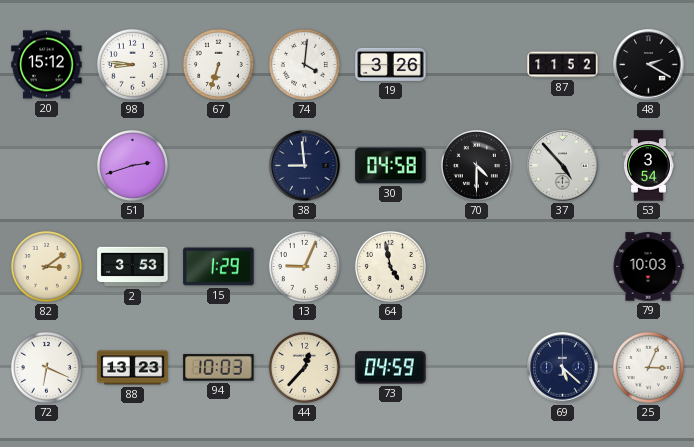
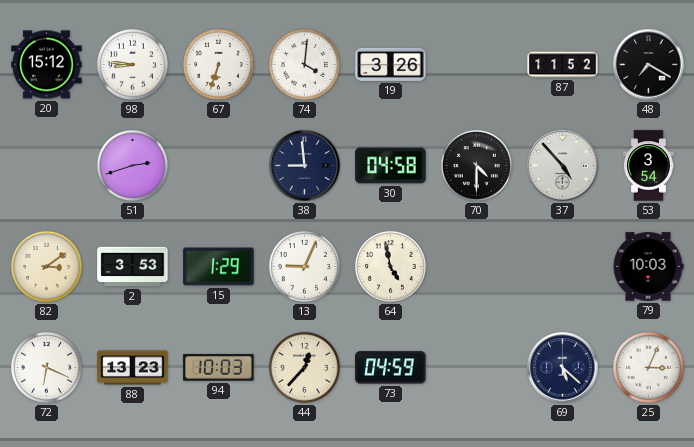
48: 2:20 -> 7:20
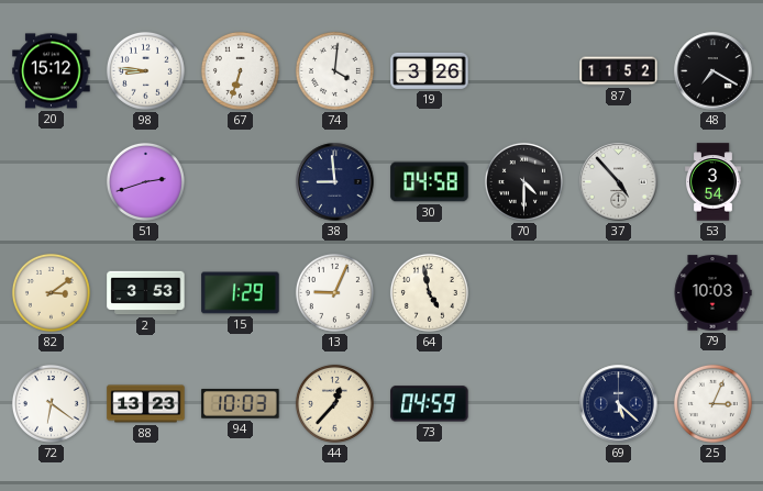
72: 6:19 -> 6:21
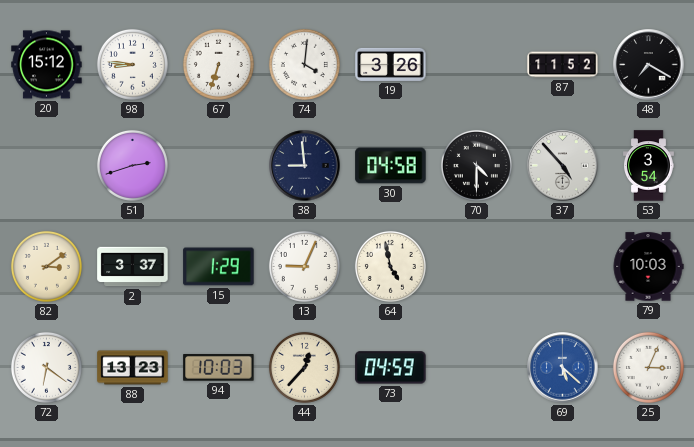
2: 3:53 -> 3:37
69 dial: navy -> blue
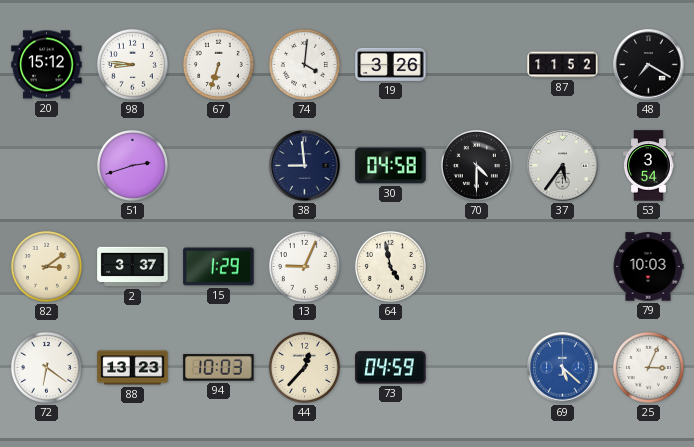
37: 4:53 -> 5:36
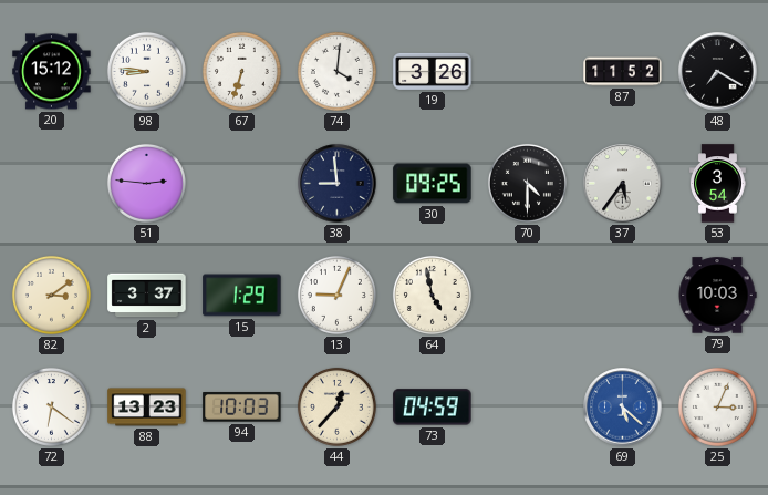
51: 2:42 -> 2:46
30: 04:58 -> 09:25
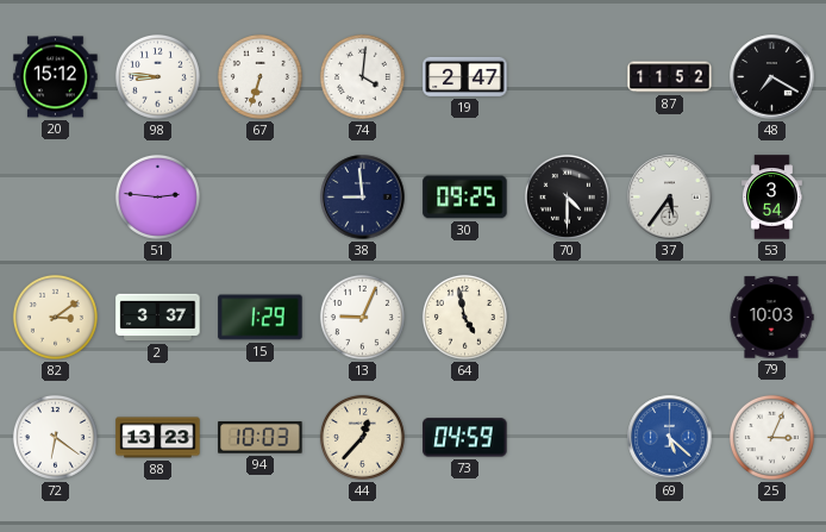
19: 3:26 -> 2:47
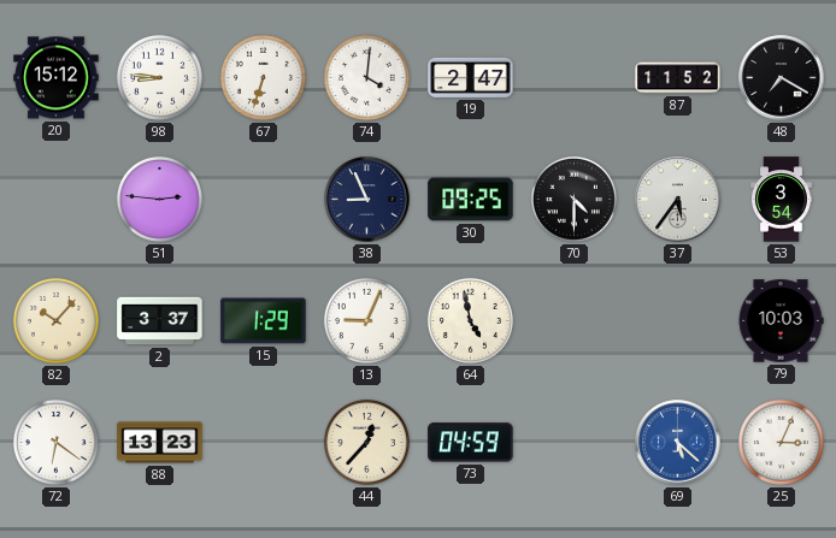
38: 8:59 -> 8:56
82: 3:09 -> 10:07
94: 10:03 -> none
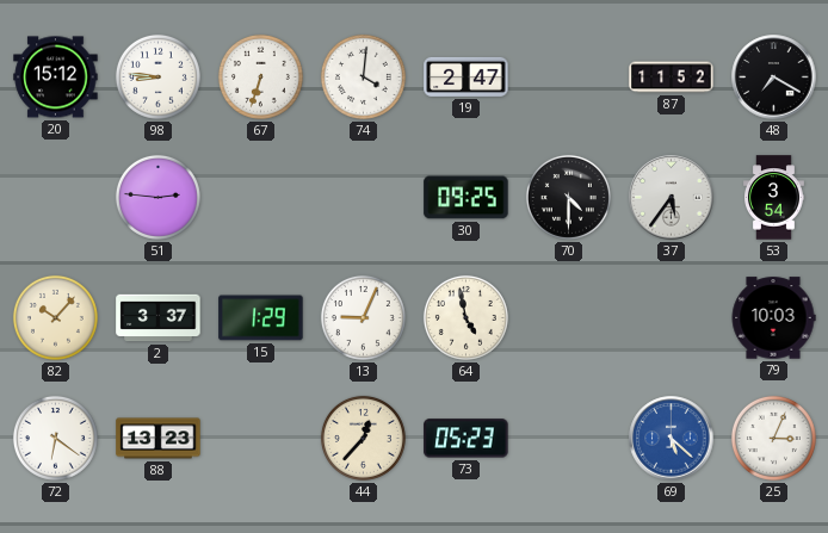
38: 8:56 -> none
73: 04:59 -> 05:23
